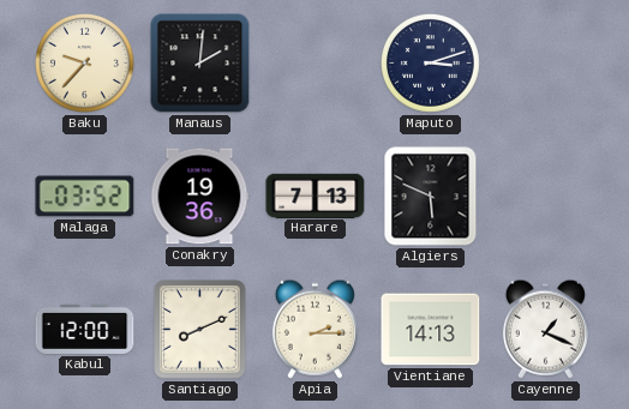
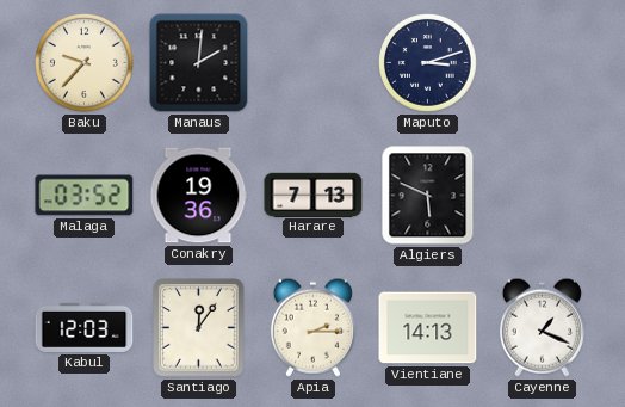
Kabul: 12:00 -> 12:03
Santiago: 8:11 -> 12:06
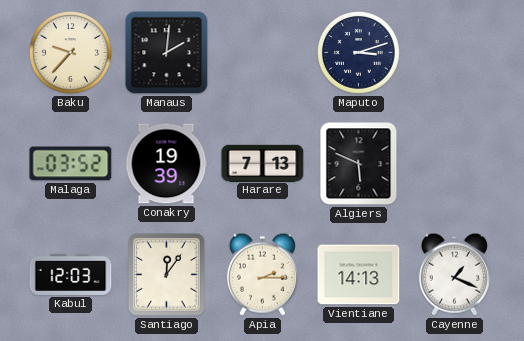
Conakry: 19:36 -> 19:39
